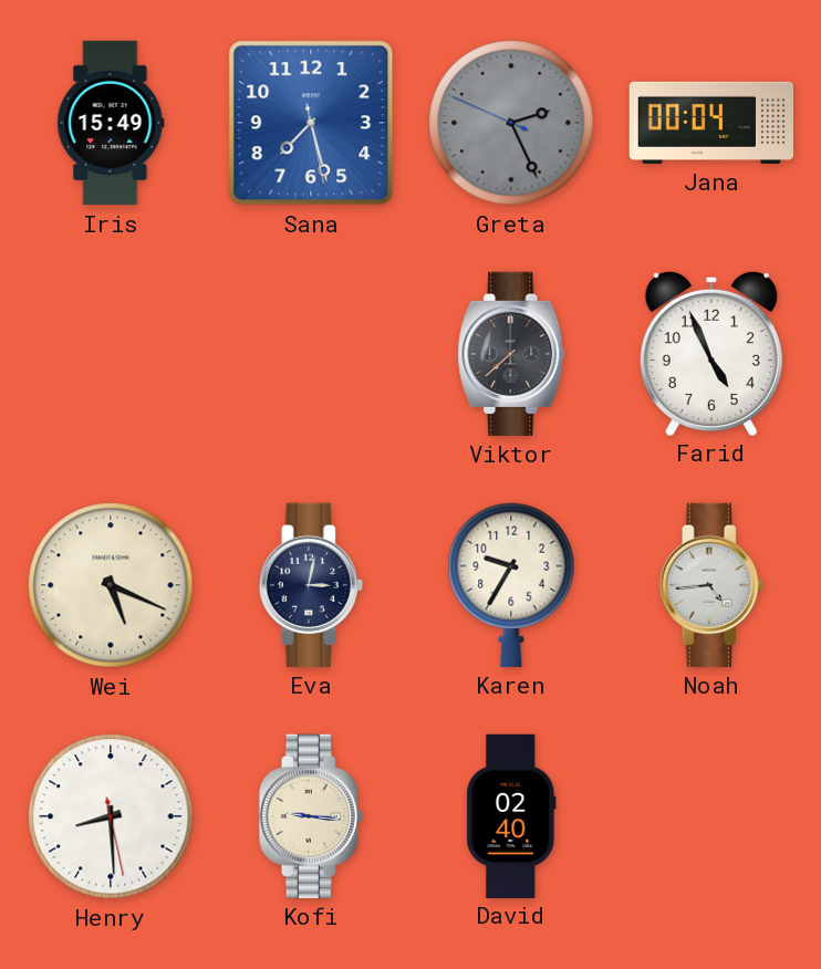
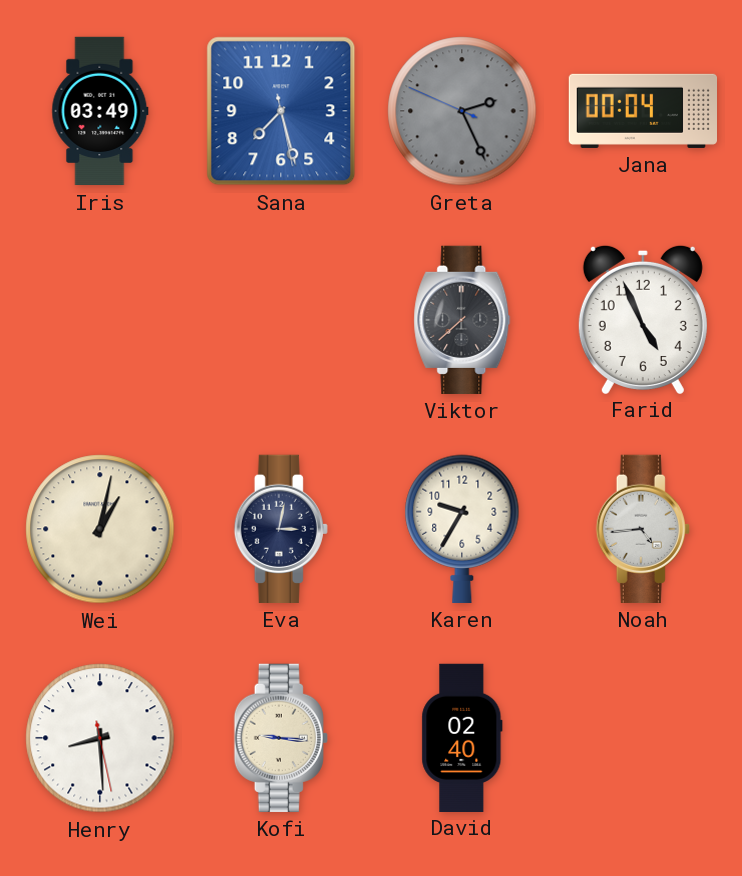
Iris: 15:49 -> 03:49
Wei: 5:19 -> 1:02
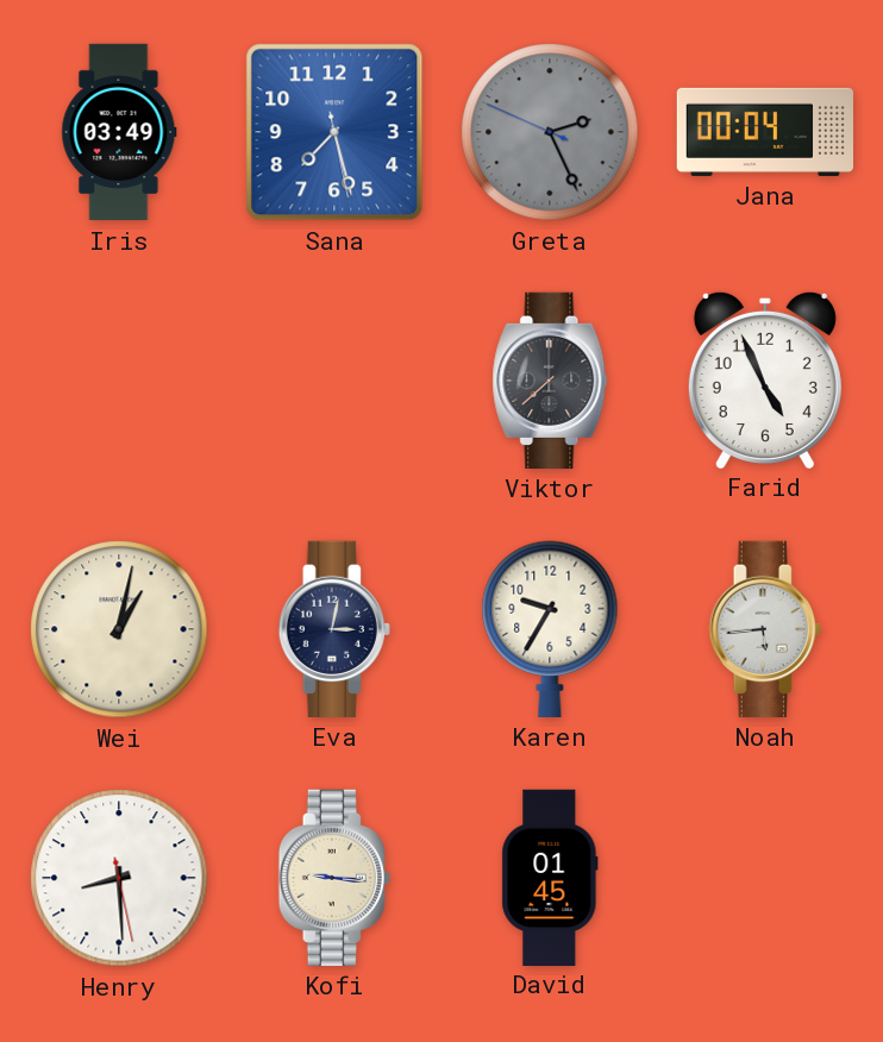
Noah: 4:44 -> 5:44
David: 02:40 -> 01:45
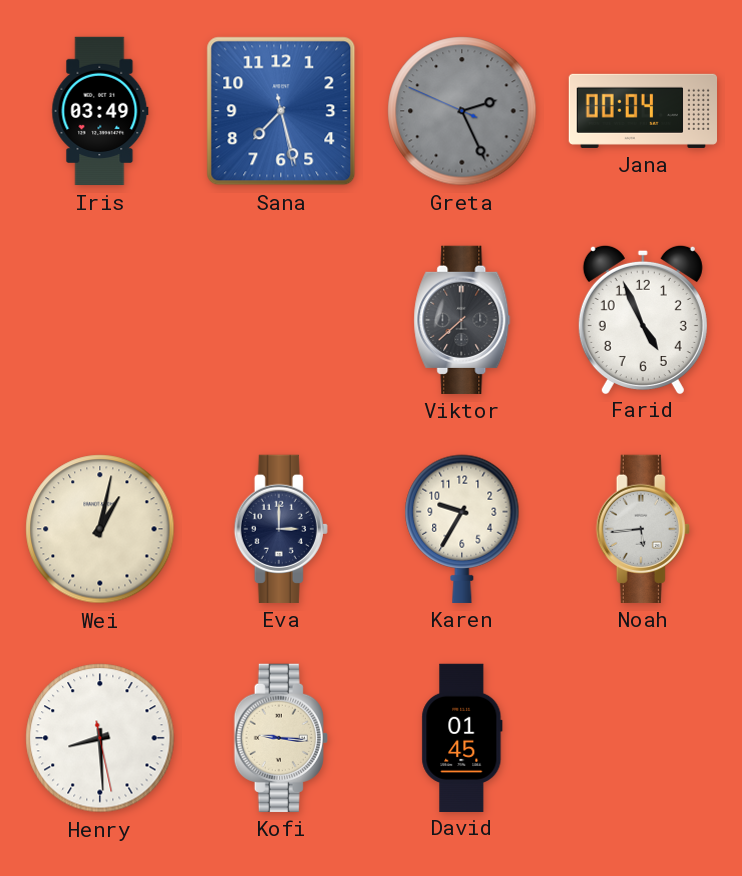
Eva: 3:02 -> 3:00
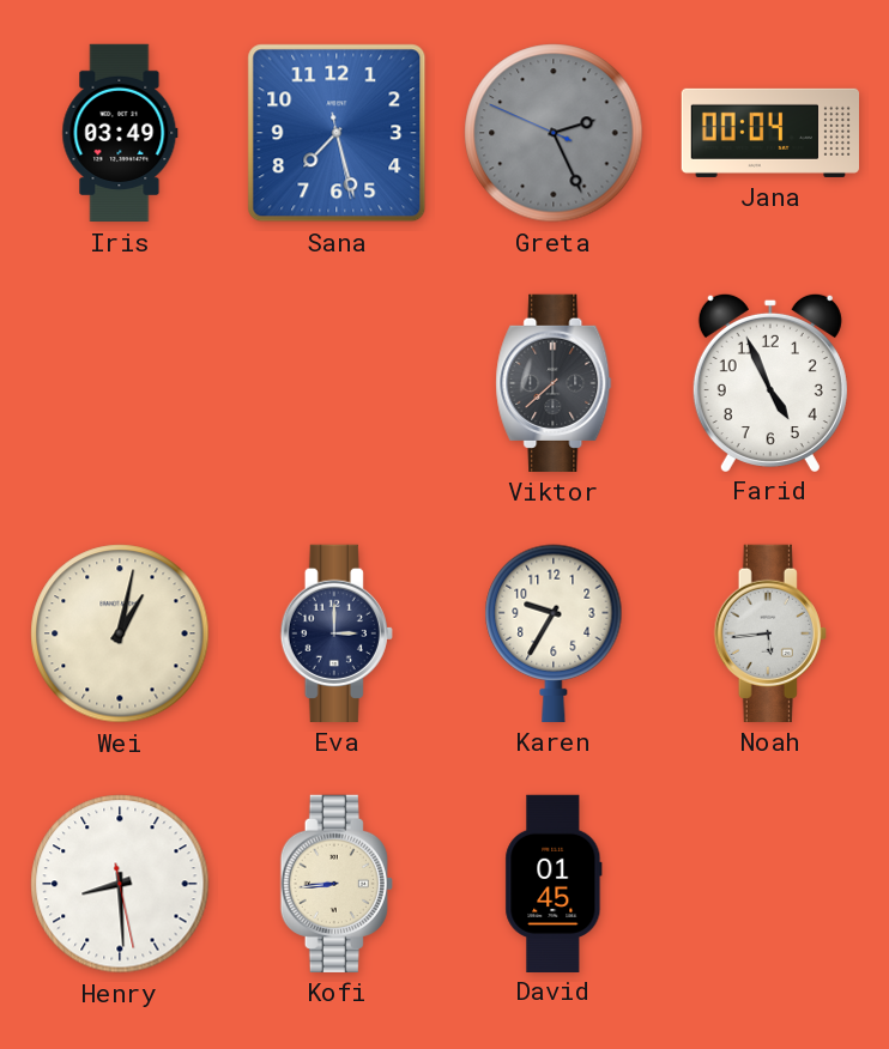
Kofi: 9:16 -> 8:44
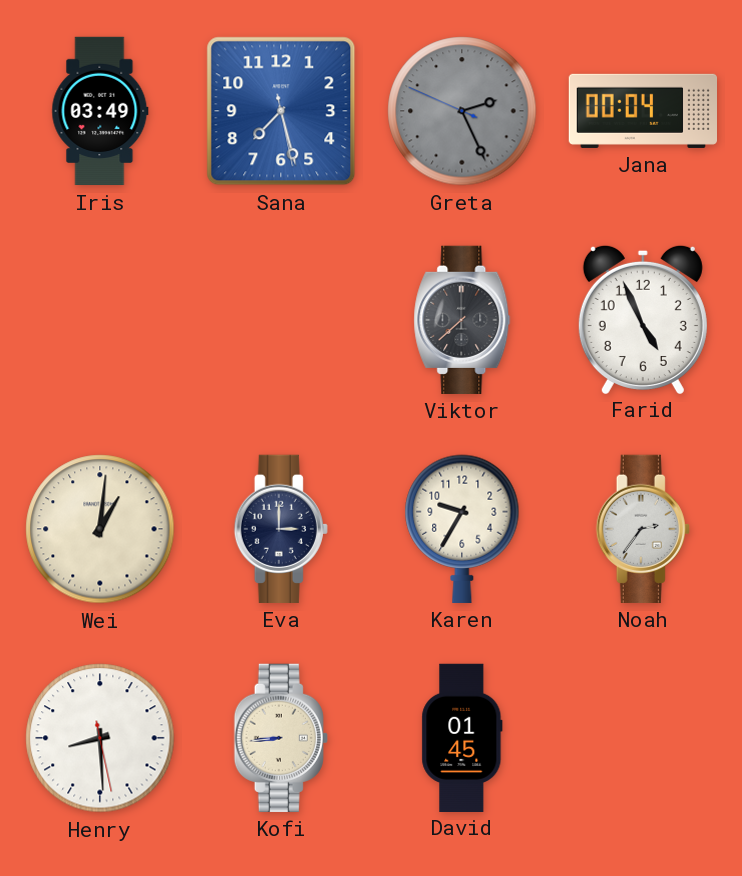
Wei: 1:02 -> 1:01
Noah: 5:44 -> 2:36
